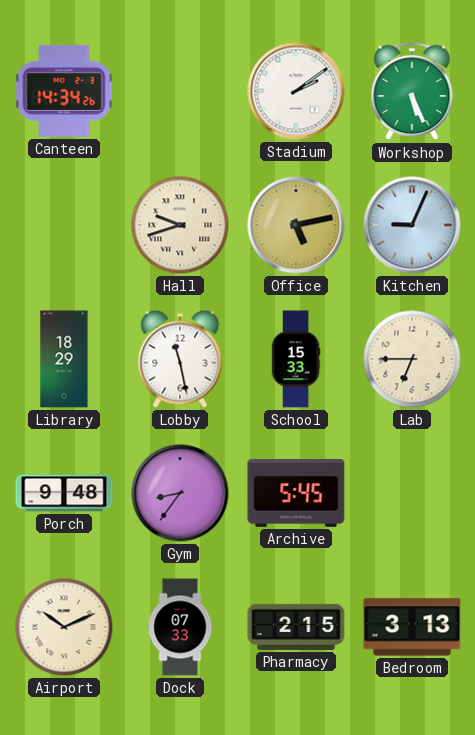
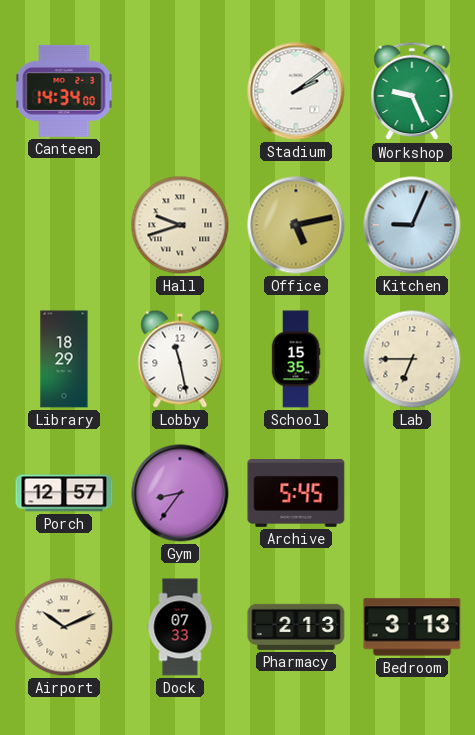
Canteen: 14:34:26 -> 14:34:00
Workshop: 5:26 -> 9:26
School: 15:33 -> 15:35
Porch: 9:48 -> 12:57
Pharmacy: 2:15 -> 2:13
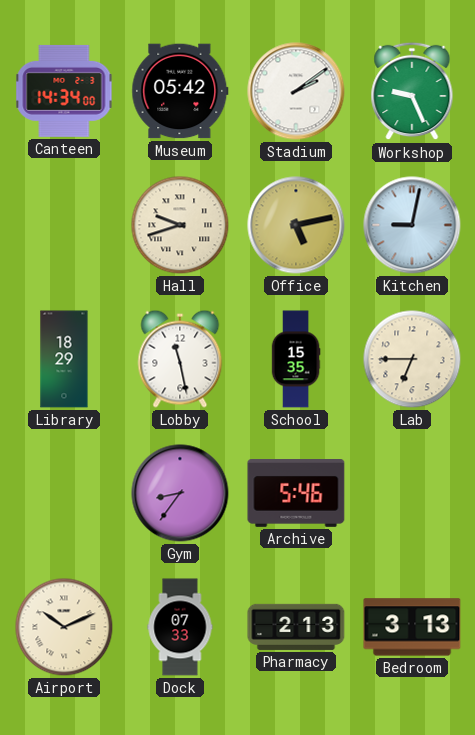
Museum: none -> 05:42
Kitchen: 9:04 -> 9:02
Porch: 12:57 -> none
Archive: 5:45 -> 5:46
